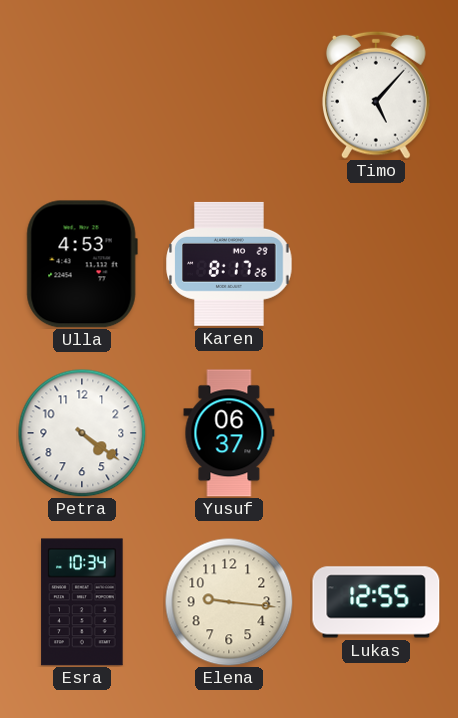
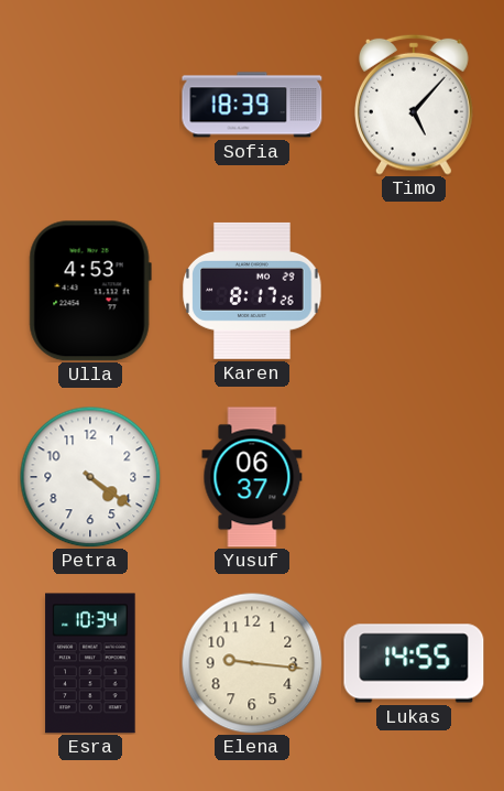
Sofia: none -> 18:39
Lukas: 12:55 -> 14:55
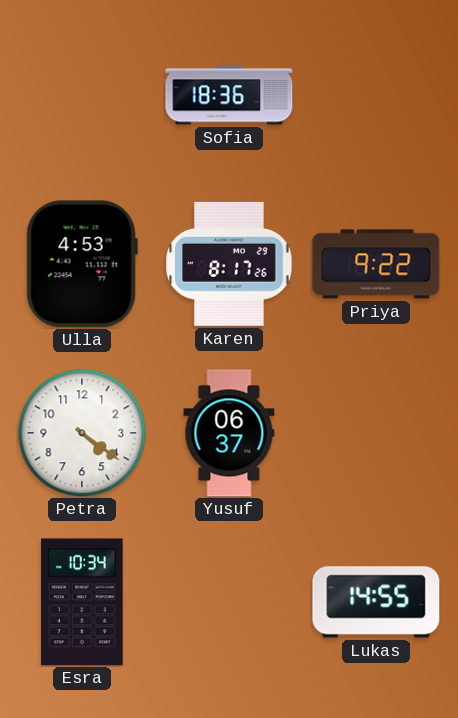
Sofia: 18:39 -> 18:36
Timo: 5:07 -> none
Priya: none -> 9:22
Elena: 9:16 -> none
